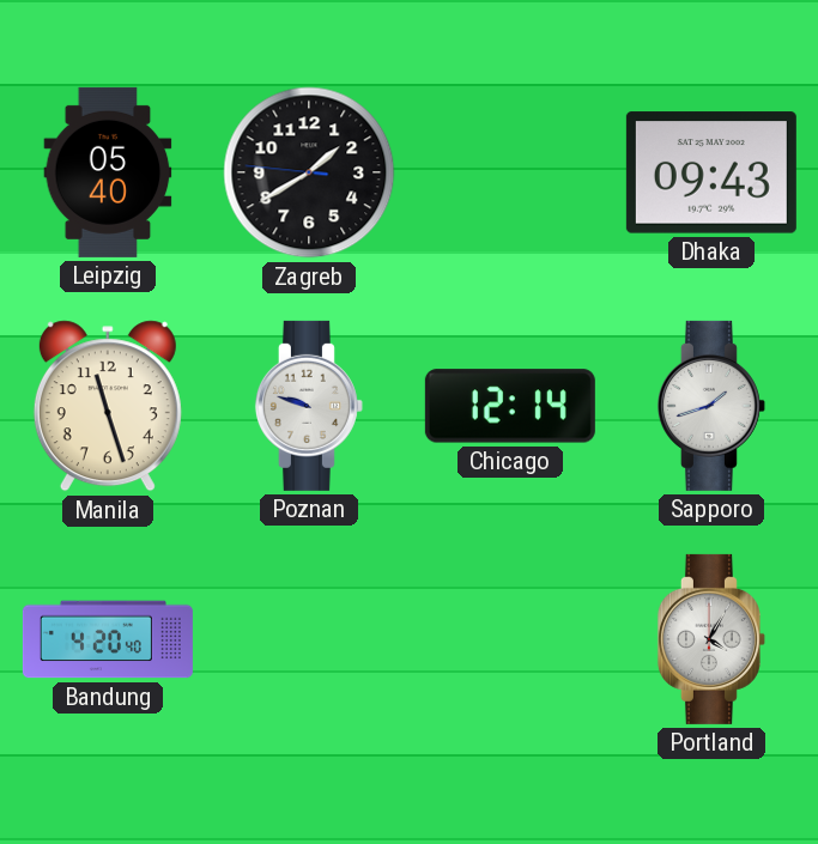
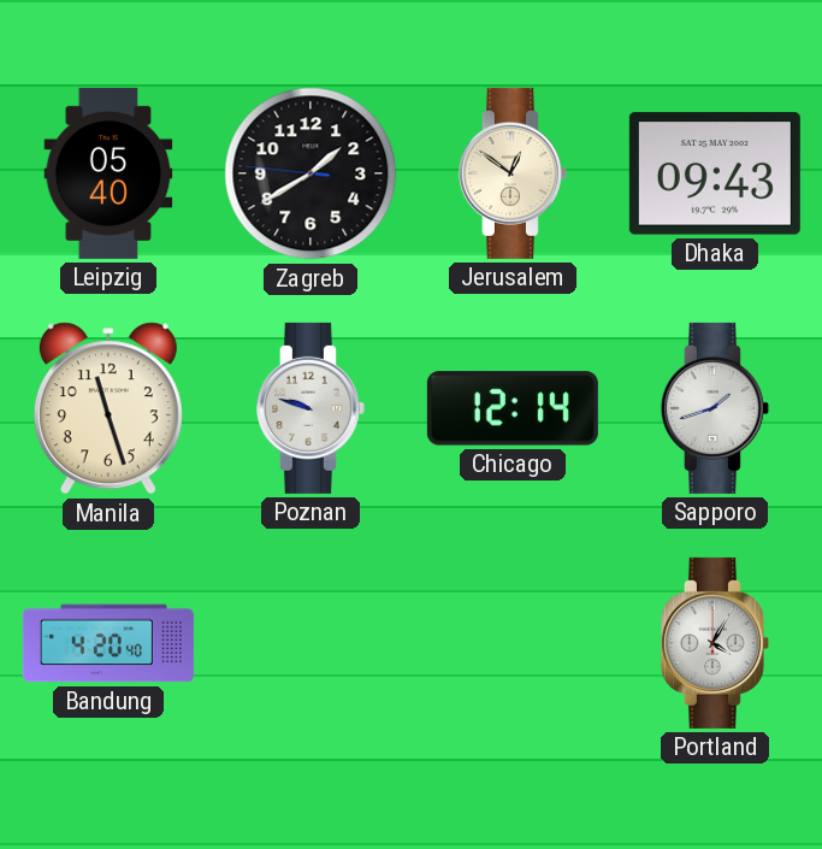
Jerusalem: none -> 12:51
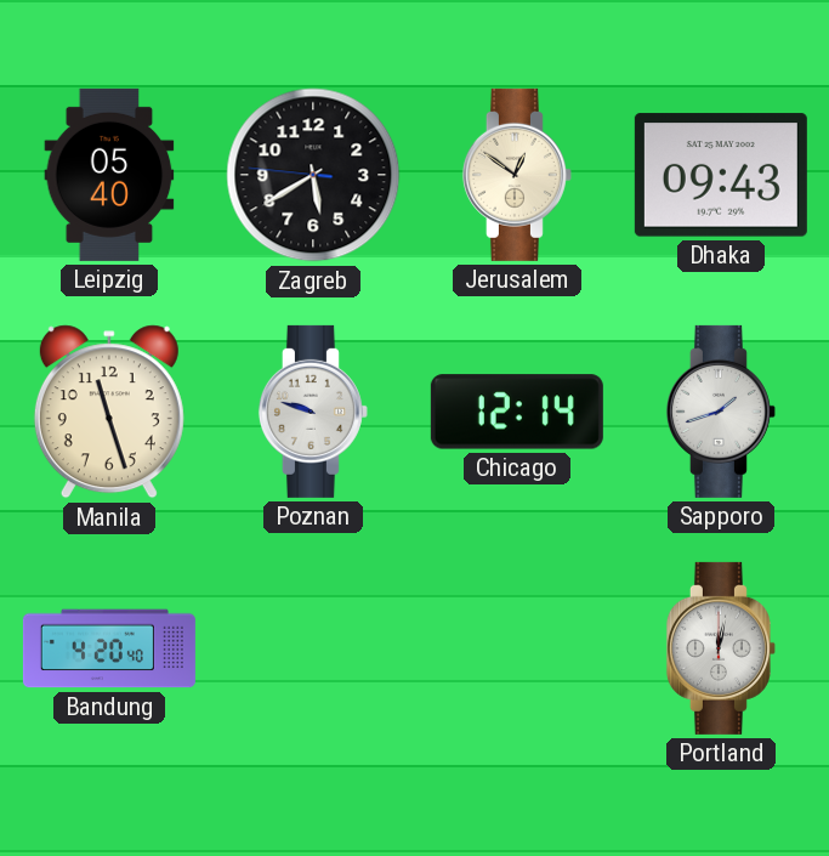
Zagreb: 1:39 -> 5:39
Portland: 4:05 -> 12:02
